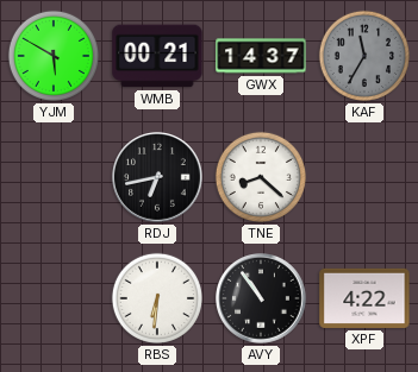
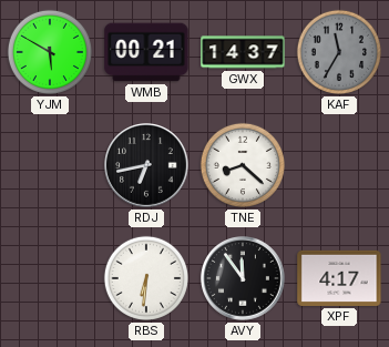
AVY: 10:54 -> 11:54
XPF: 4:22 -> 4:17
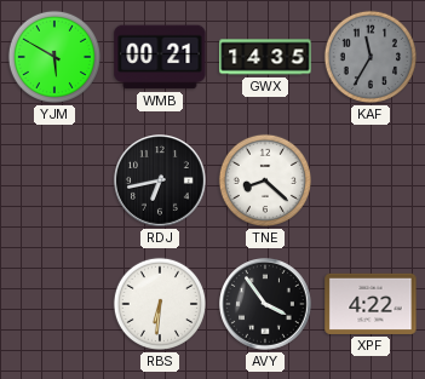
GWX: 14:37 -> 14:35
AVY: 11:54 -> 3:54
XPF: 4:17 -> 4:22
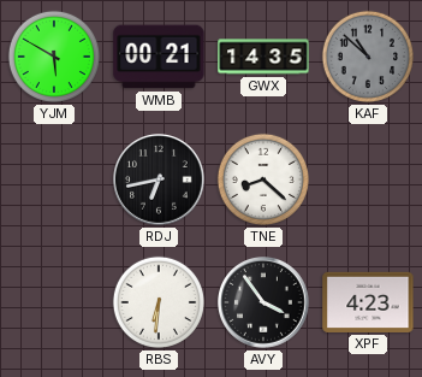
KAF: 11:35 -> 10:52
XPF: 4:22 -> 4:23
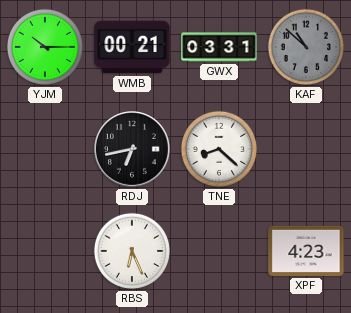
YJM: 5:50 -> 10:15
GWX: 14:35 -> 03:31
RBS: 6:31 -> 6:26
AVY: 3:54 -> none
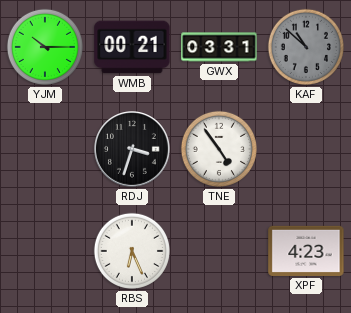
RDJ: 6:43 -> 3:33
TNE: 8:22 -> 4:54
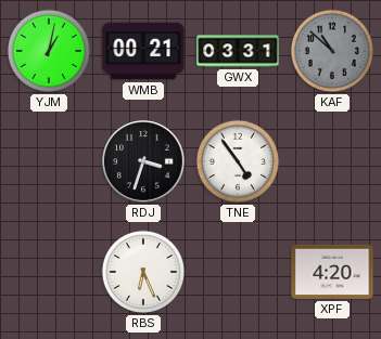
YJM: 10:15 -> 1:02
XPF: 4:23 -> 4:20
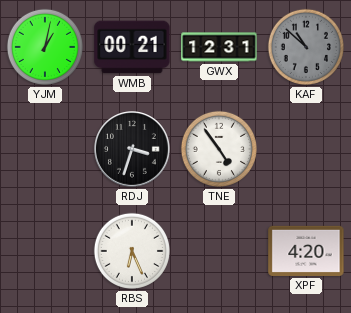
GWX: 03:31 -> 12:31
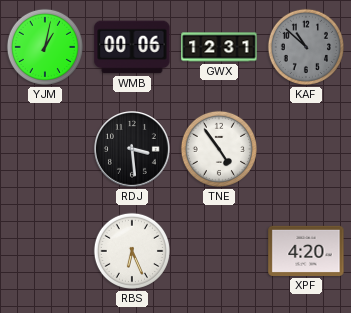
WMB: 00:21 -> 00:06
RDJ: 3:33 -> 3:29
